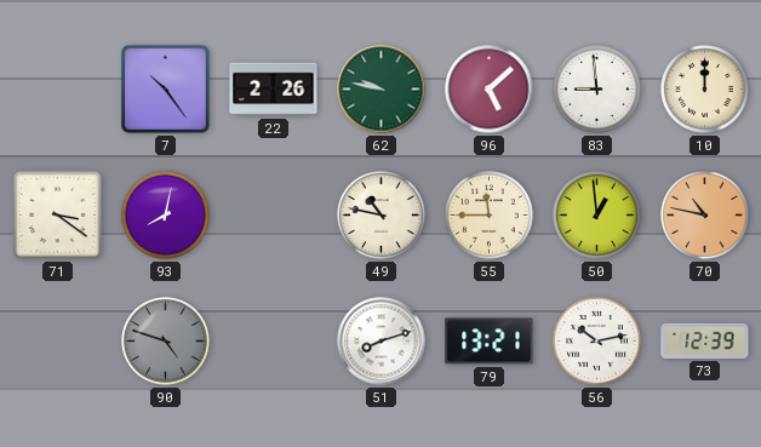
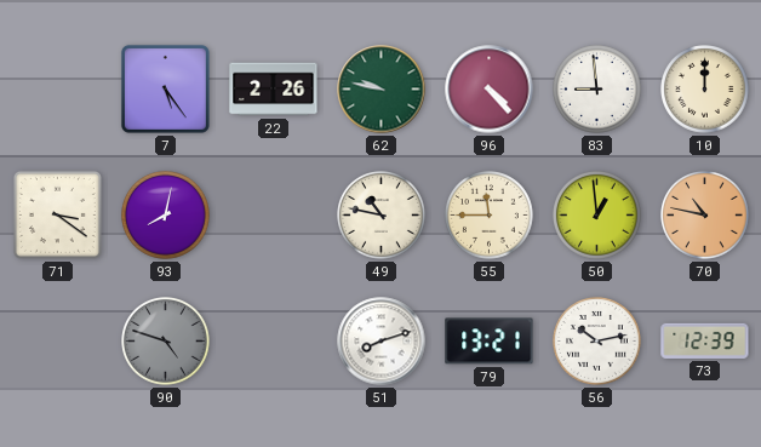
7: 10:24 -> 5:24
96: 5:08 -> 4:23
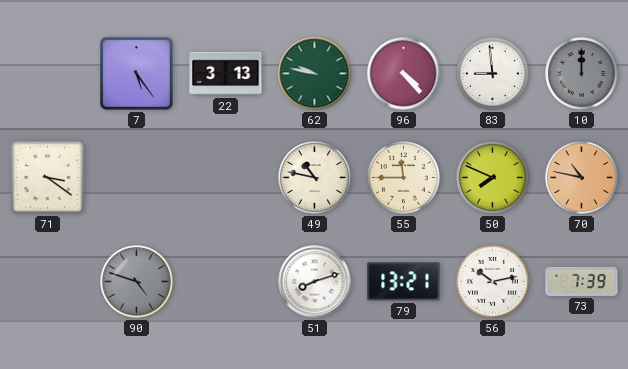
22: 2:26 -> 3:13
10 dial: cream -> grey
93: 8:02 -> none
50: 12:59 -> 7:49
73: 12:39 -> 7:39
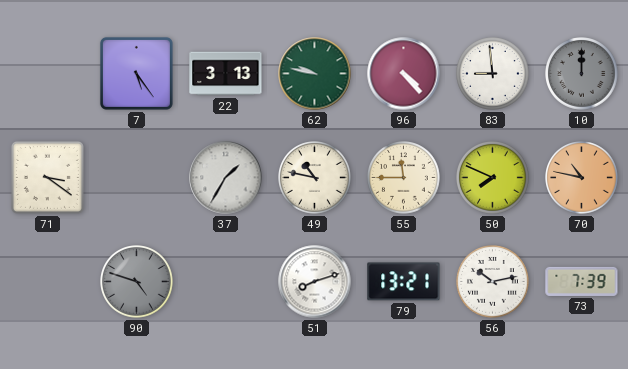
37: none -> 1:35
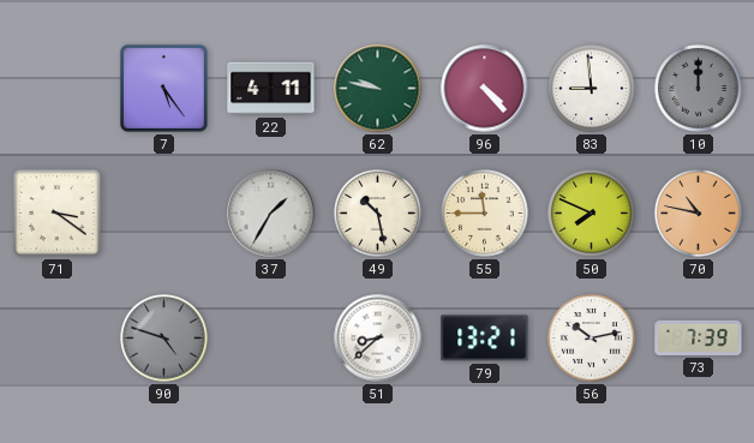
22: 3:13 -> 4:11
49: 10:47 -> 10:28
51: 8:12 -> 8:38
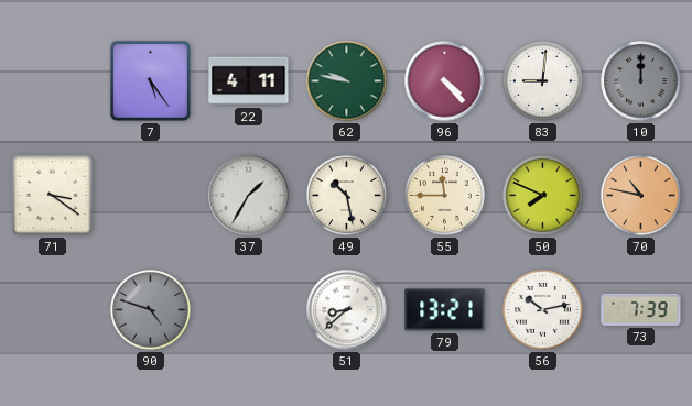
83: 8:59 -> 9:01
